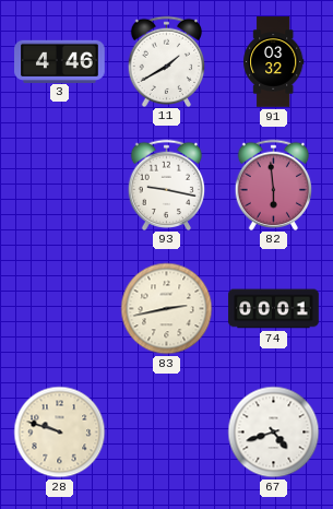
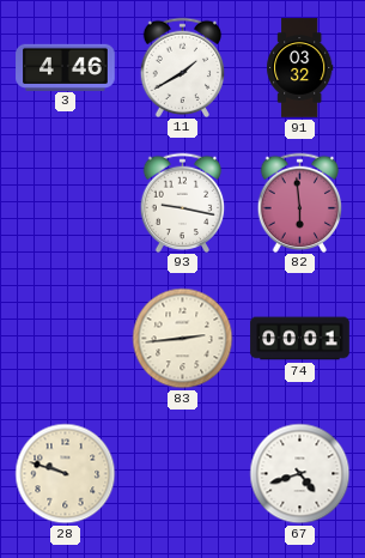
83: 2:43 -> 2:44
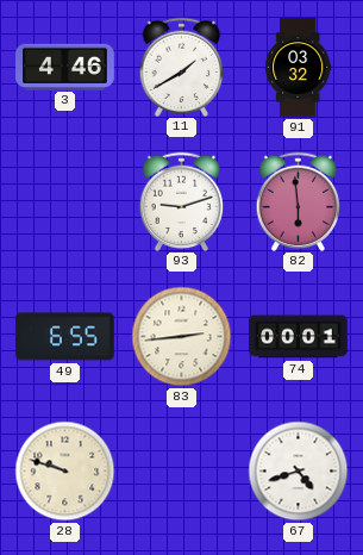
93: 9:17 -> 9:12
49: none -> 6:55
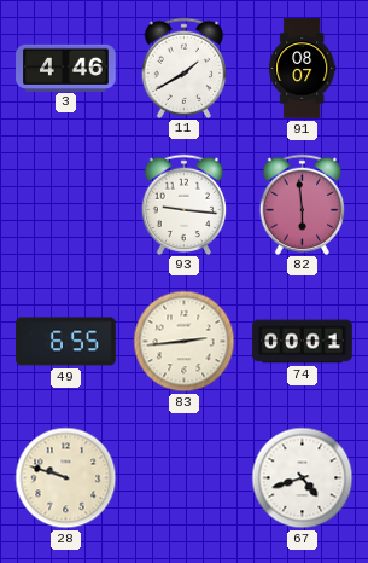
91: 03:32 -> 08:07
93: 9:12 -> 9:16
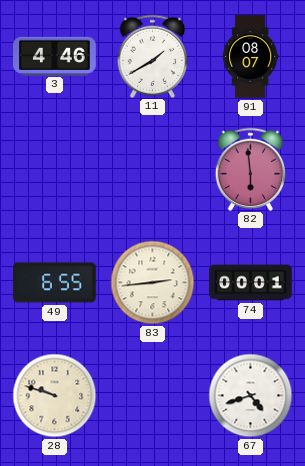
93: 9:16 -> none
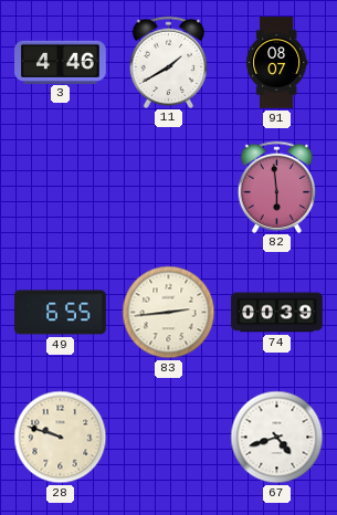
74: 00:01 -> 00:39
